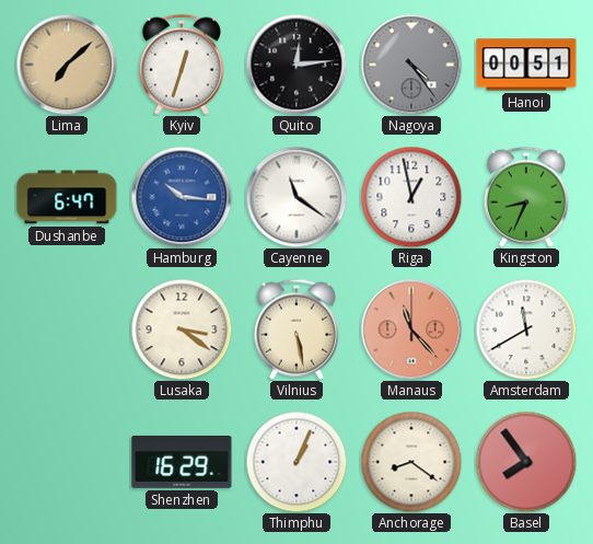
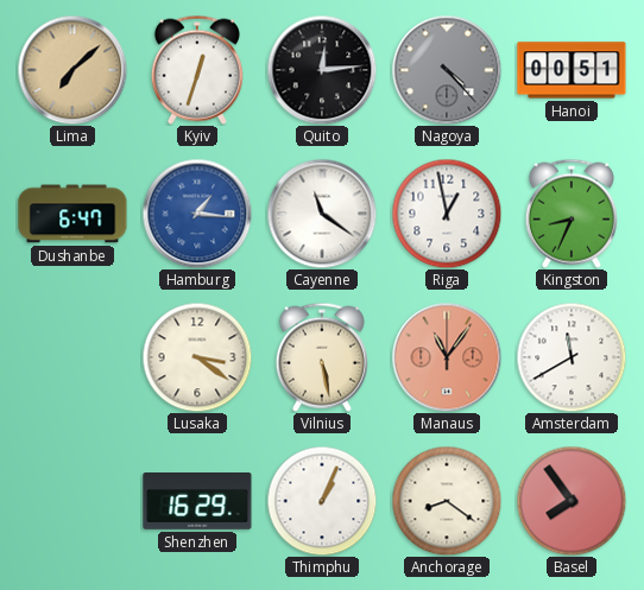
Nagoya: 4:24 -> 4:23
Hamburg: 10:16 -> 1:16
Manaus: 11:23 -> 11:06
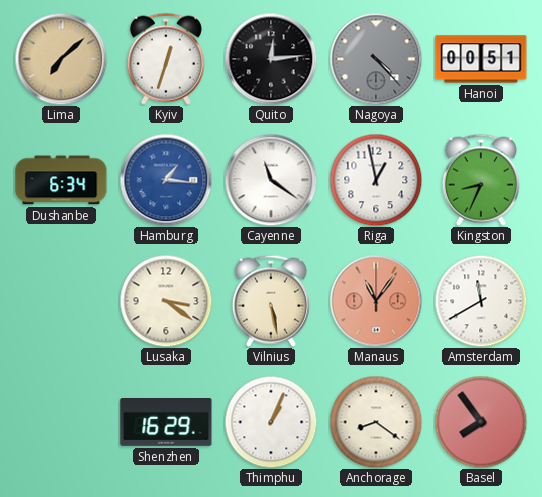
Dushanbe: 6:47 -> 6:34
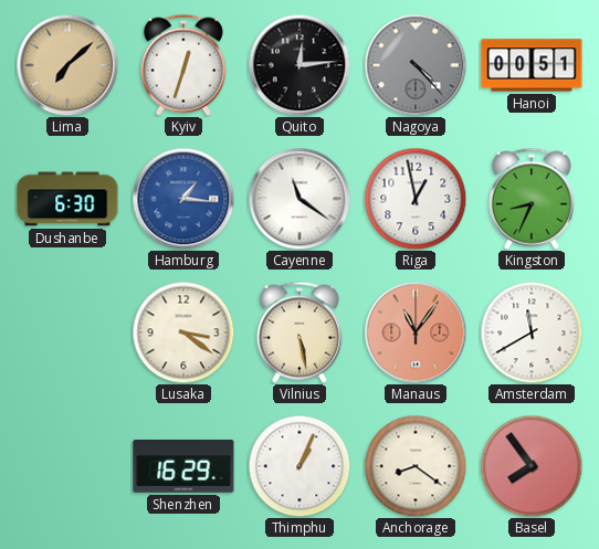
Dushanbe: 6:34 -> 6:30
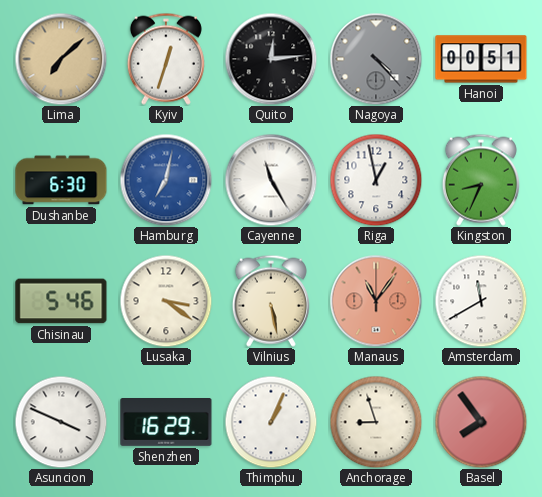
Hamburg: 1:16 -> 7:02
Cayenne: 11:21 -> 11:25
Chisinau: none -> 5:46
Asuncion: none -> 3:49
Anchorage: 8:21 -> 8:57
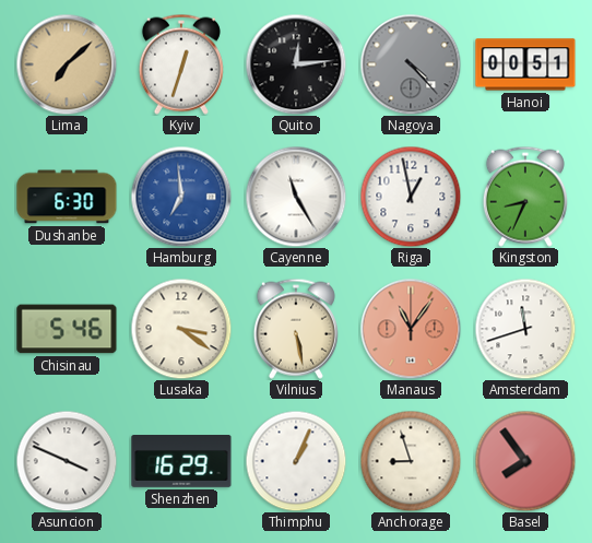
Hamburg: 7:02 -> 6:59
Amsterdam: 11:40 -> 11:42
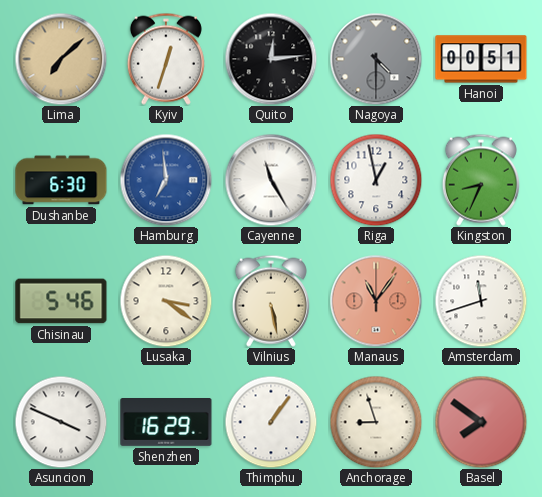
Nagoya: 4:23 -> 4:30
Thimphu: 1:04 -> 1:06
Basel: 7:54 -> 7:51
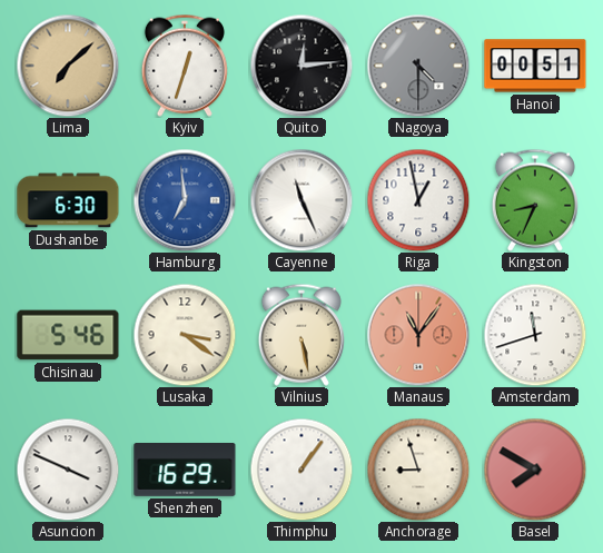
Cayenne: 11:25 -> 11:26
Basel: 7:51 -> 7:50
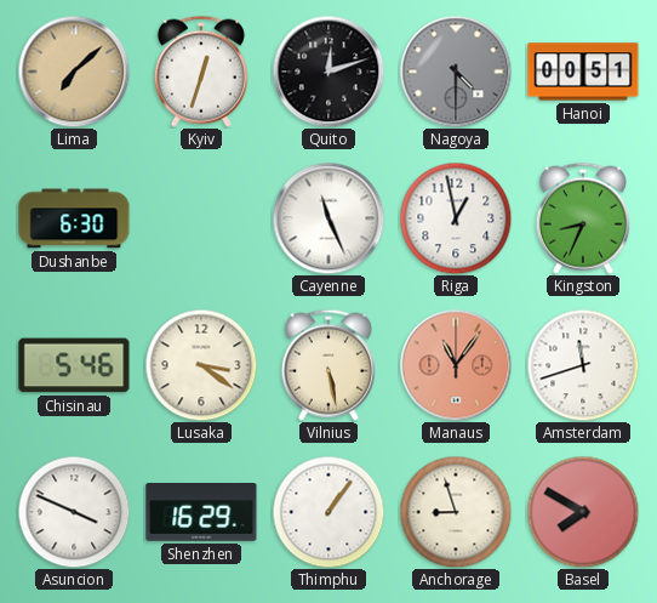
Quito: 12:14 -> 12:12
Hamburg: 6:59 -> none
